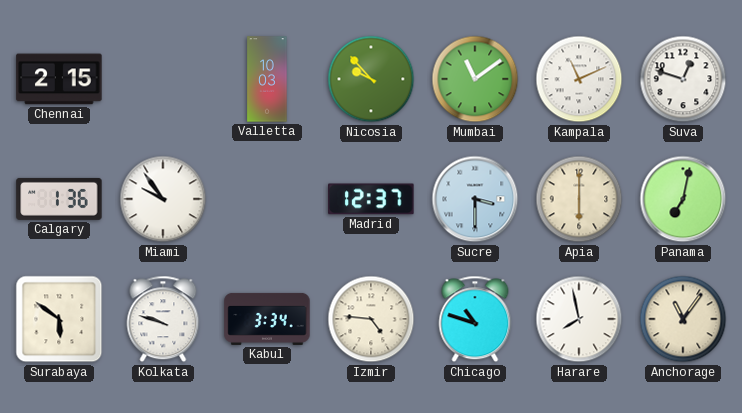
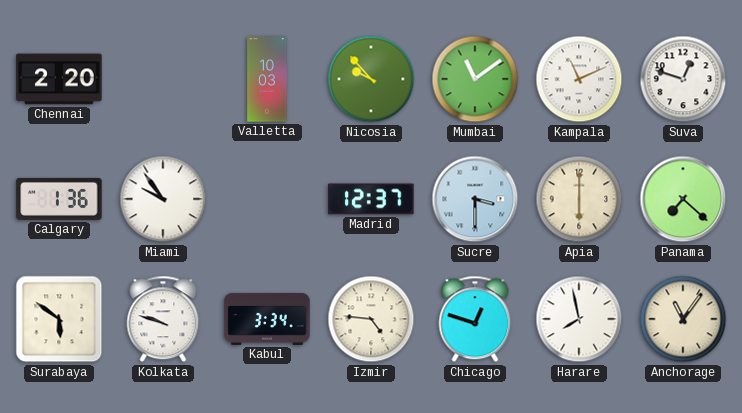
Chennai: 2:15 -> 2:20
Panama: 7:02 -> 7:22
Chicago: 10:48 -> 12:48
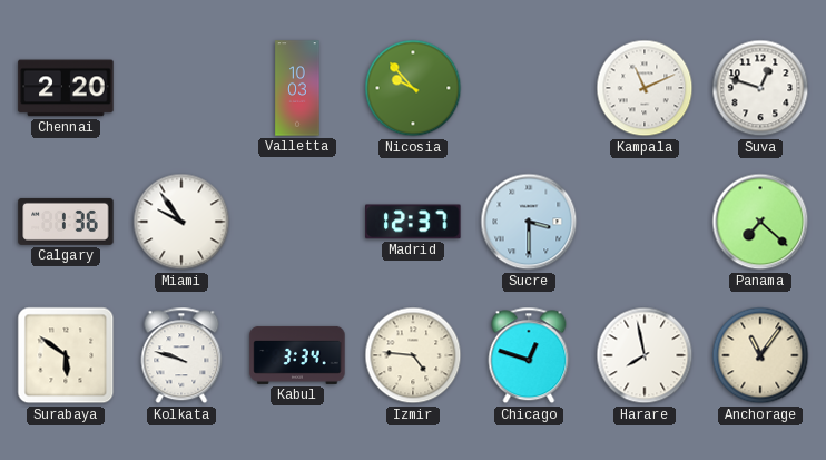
Mumbai: 11:09 -> none
Apia: 6:00 -> none
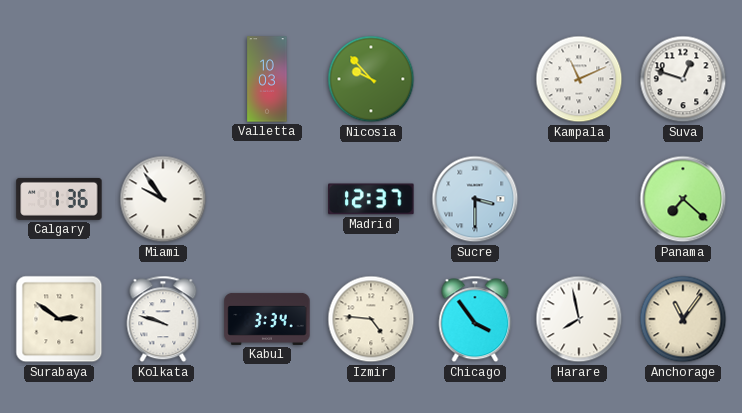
Chennai: 2:20 -> none
Surabaya: 5:51 -> 2:51
Chicago: 12:48 -> 3:54
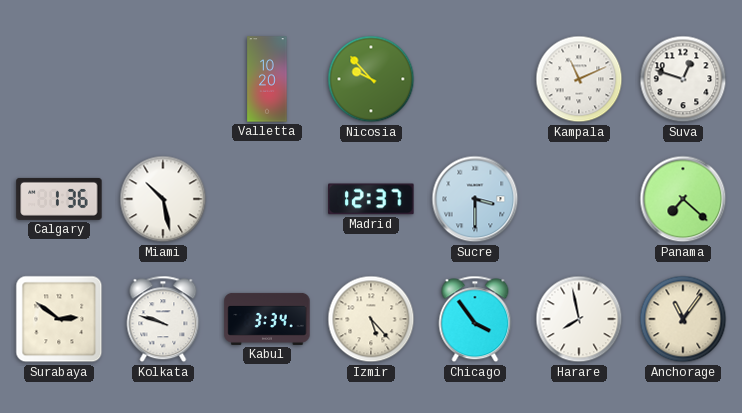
Valletta: 10:03 -> 10:20
Miami: 9:54 -> 10:28
Izmir: 4:46 -> 5:23
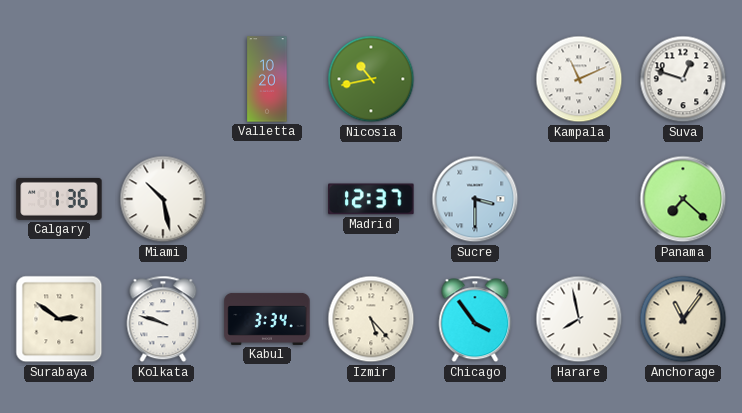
Nicosia: 9:53 -> 10:43
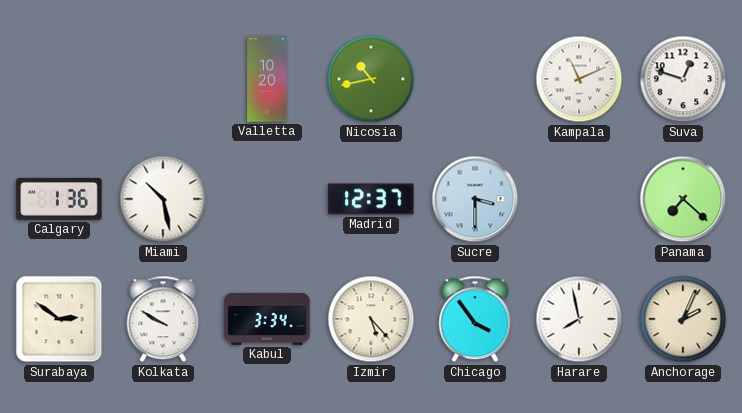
Kolkata: 9:48 -> 9:50
Anchorage: 11:06 -> 2:04
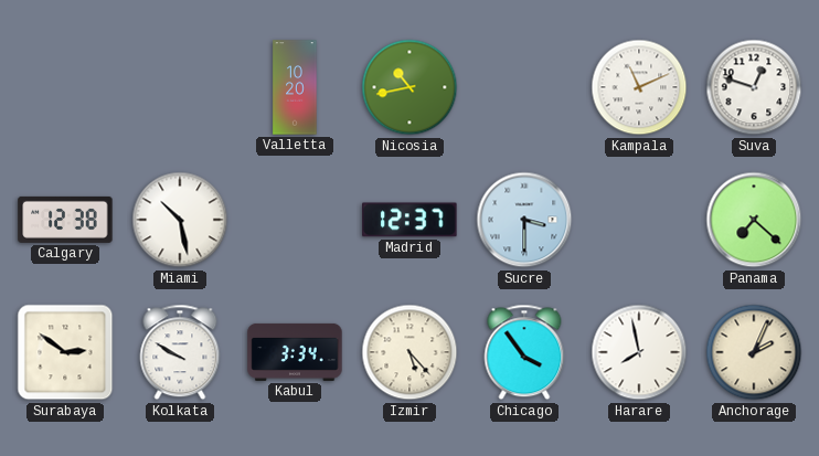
Calgary: 1:36 -> 12:38
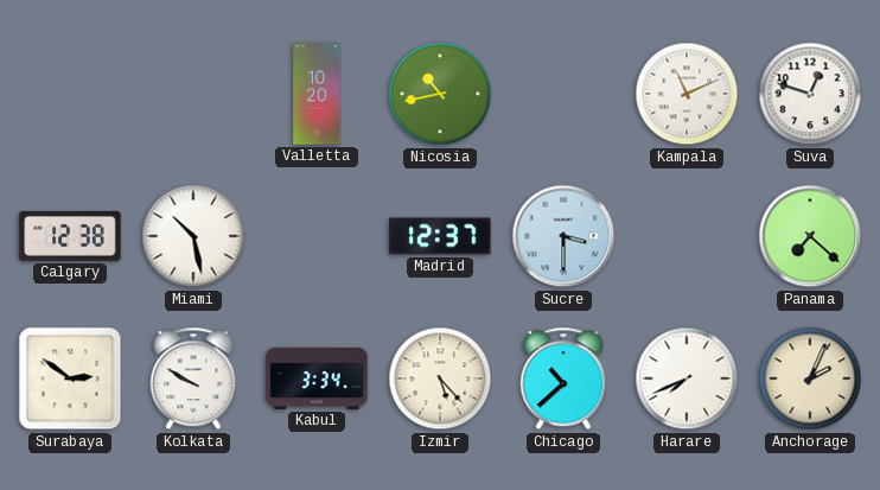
Chicago: 3:54 -> 10:38
Harare: 7:58 -> 7:41
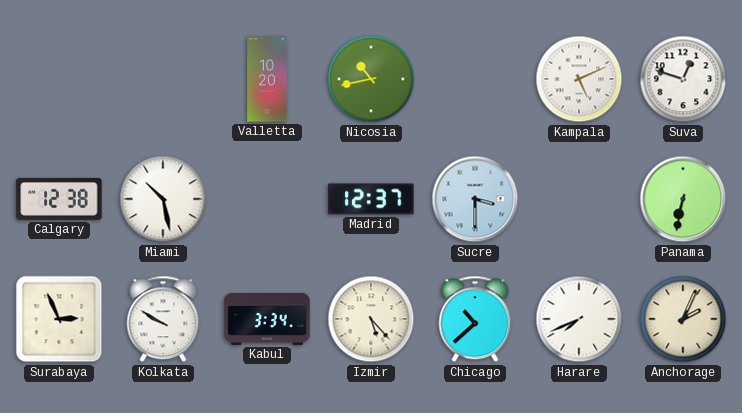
Kampala: 11:11 -> 5:11
Panama: 7:22 -> 6:32
Surabaya: 2:51 -> 2:56
